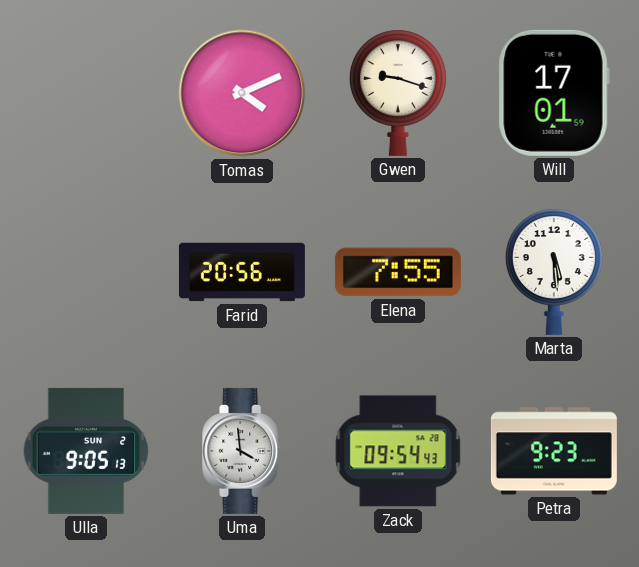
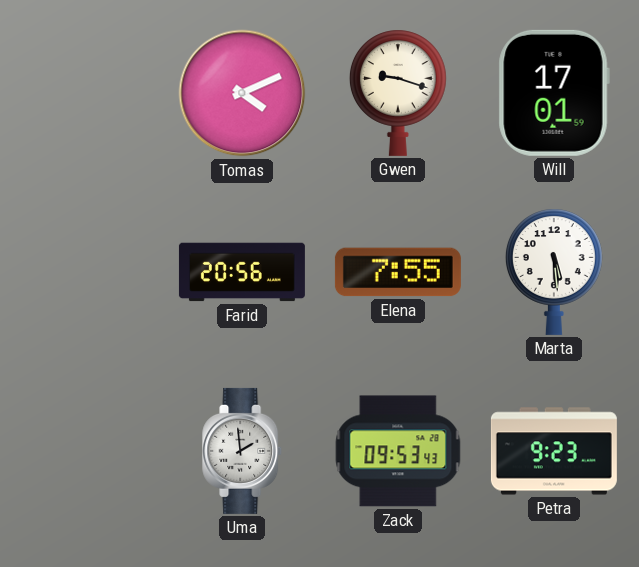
Ulla: 9:05 -> none
Uma: 3:59 -> 1:59
Zack: 09:54 -> 09:53
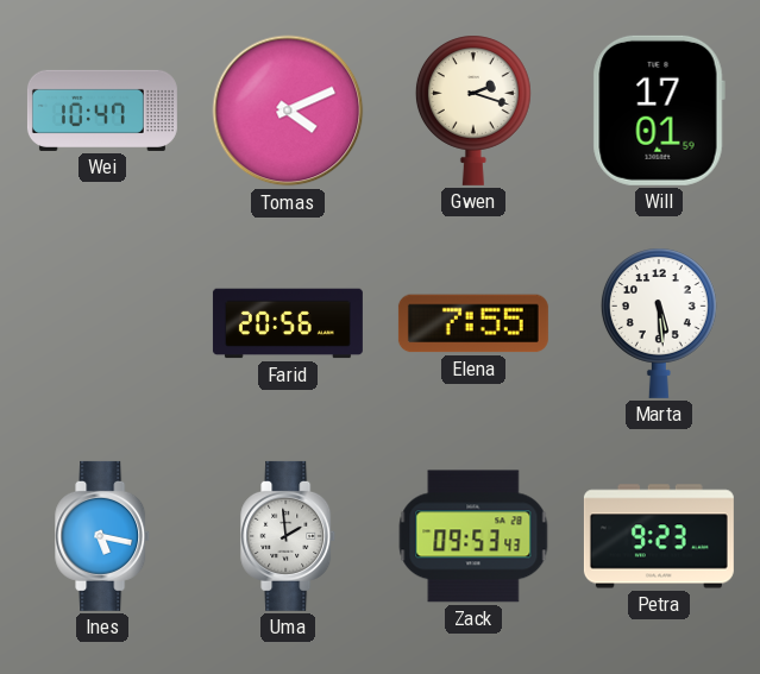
Wei: none -> 10:47
Gwen: 9:18 -> 2:18
Ines: none -> 5:17
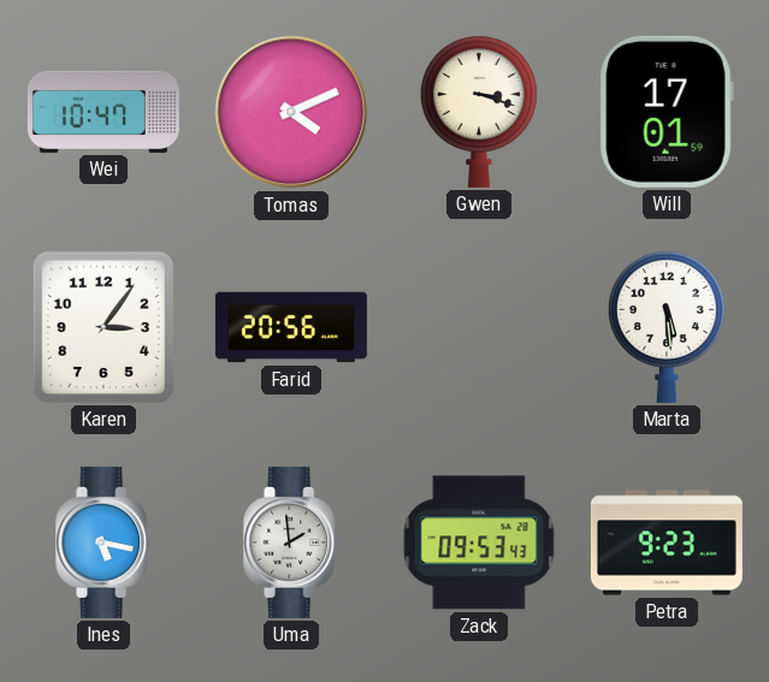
Gwen: 2:18 -> 3:18
Karen: none -> 3:06
Elena: 7:55 -> none
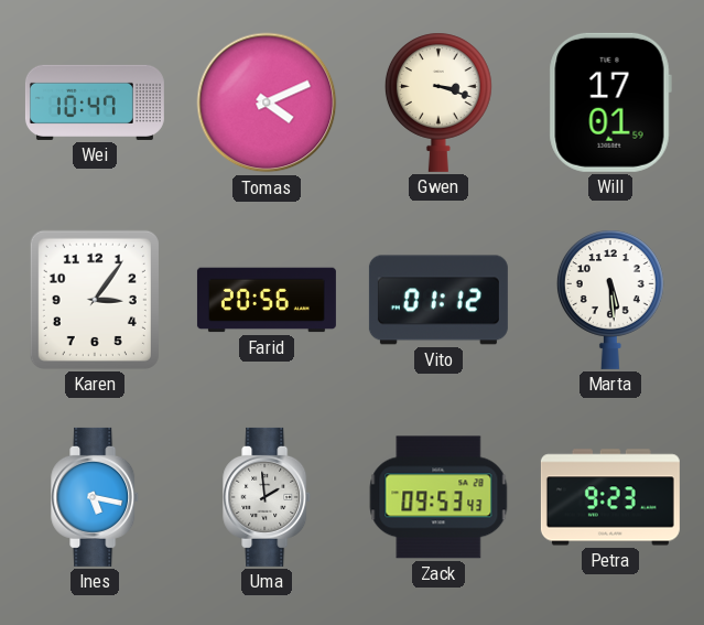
Vito: none -> 01:12
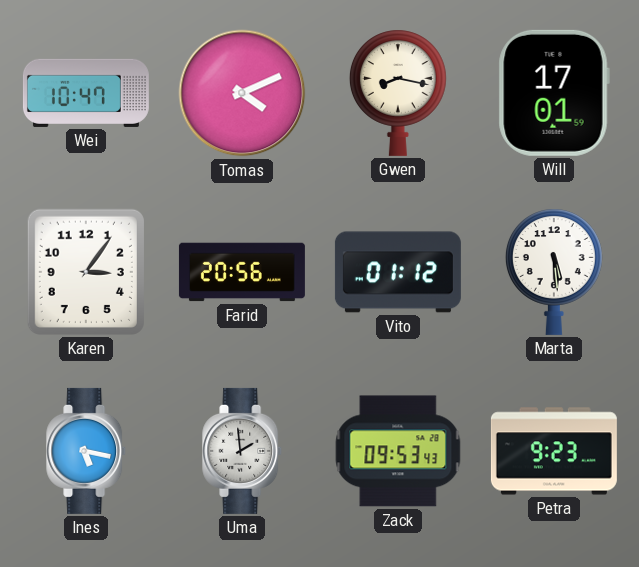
Gwen: 3:18 -> 8:17
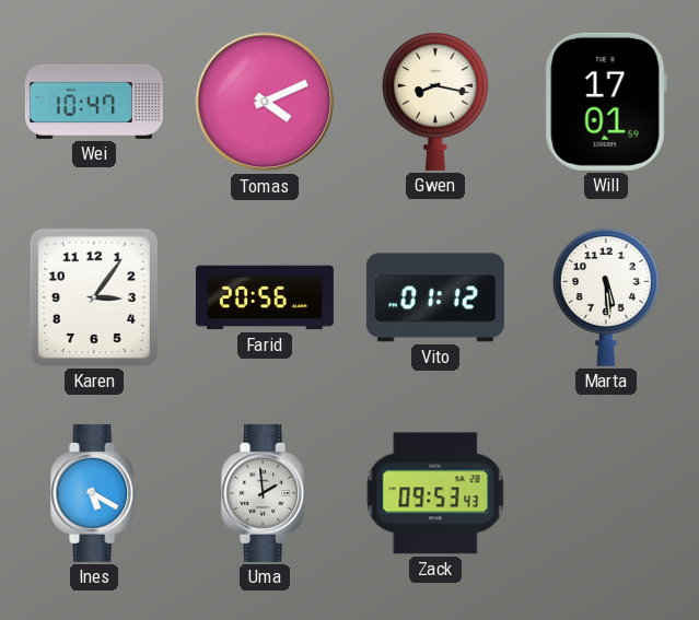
Ines: 5:17 -> 5:20
Petra: 9:23 -> none
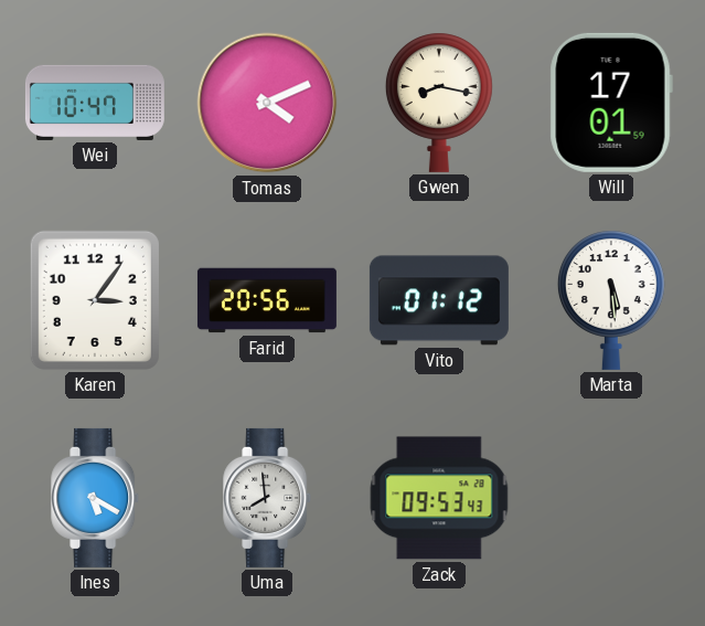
Uma: 1:59 -> 7:59
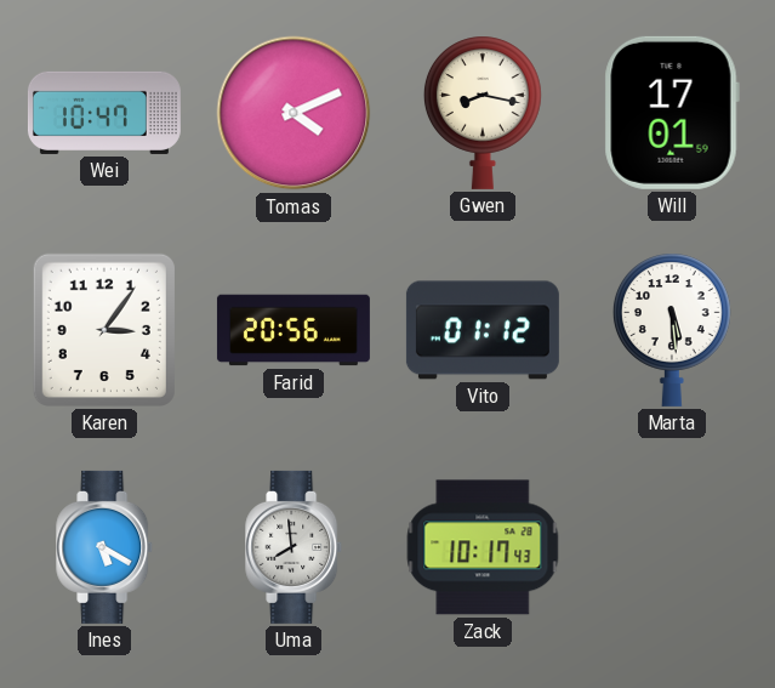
Zack: 09:53 -> 10:17
